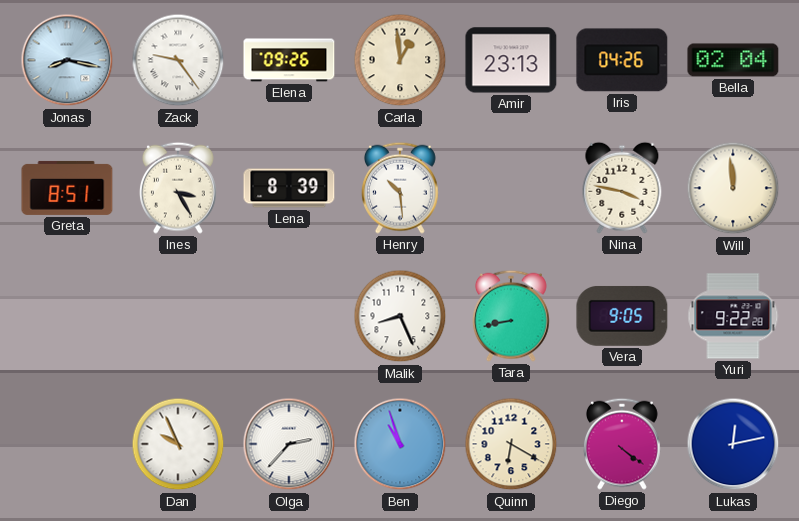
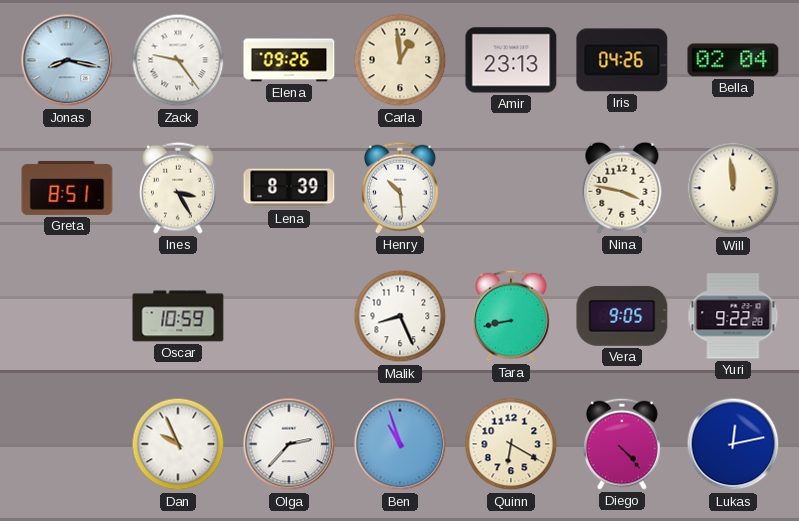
Oscar: none -> 10:59
Diego: 4:21 -> 4:23
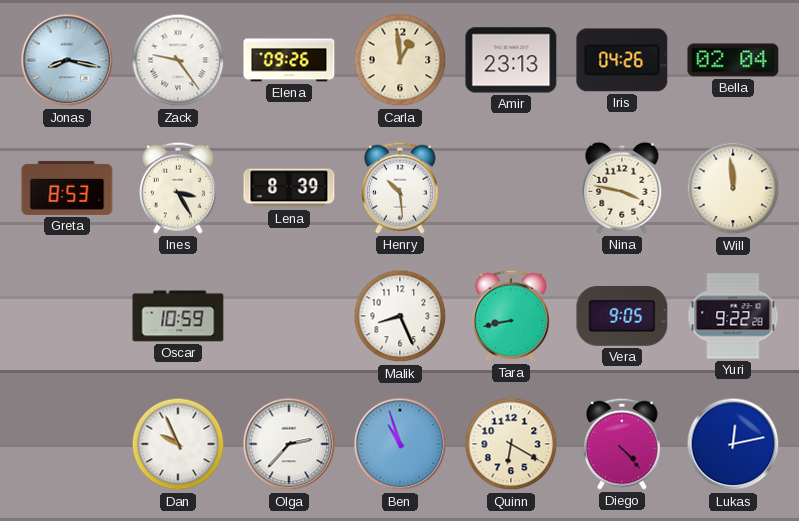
Greta: 8:51 -> 8:53
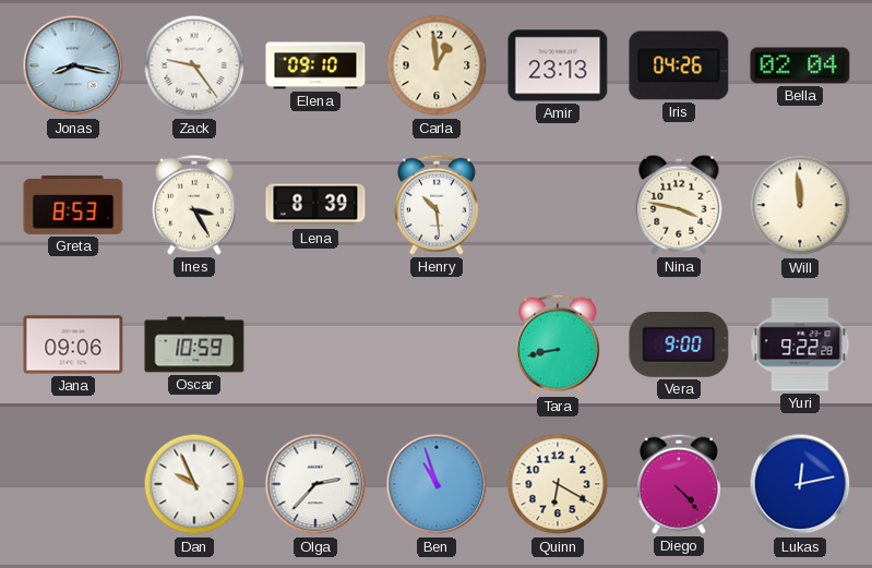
Elena: 09:26 -> 09:10
Jana: none -> 09:06
Malik: 8:26 -> none
Vera: 9:05 -> 9:00
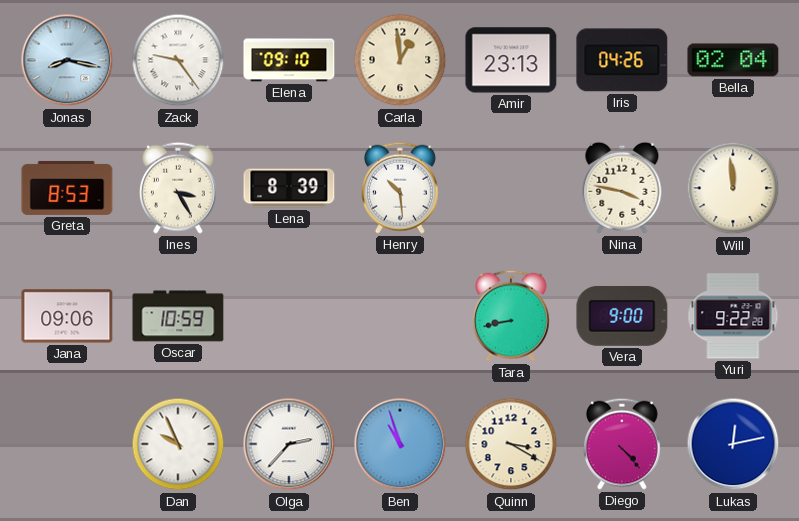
Quinn: 6:20 -> 3:20
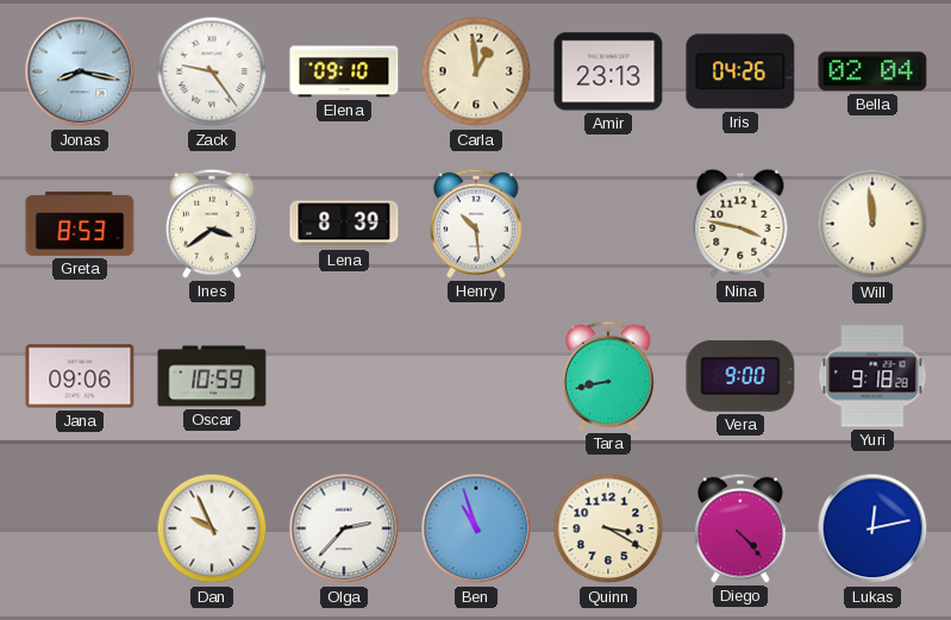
Ines: 3:25 -> 3:39
Yuri: 9:22 -> 9:18
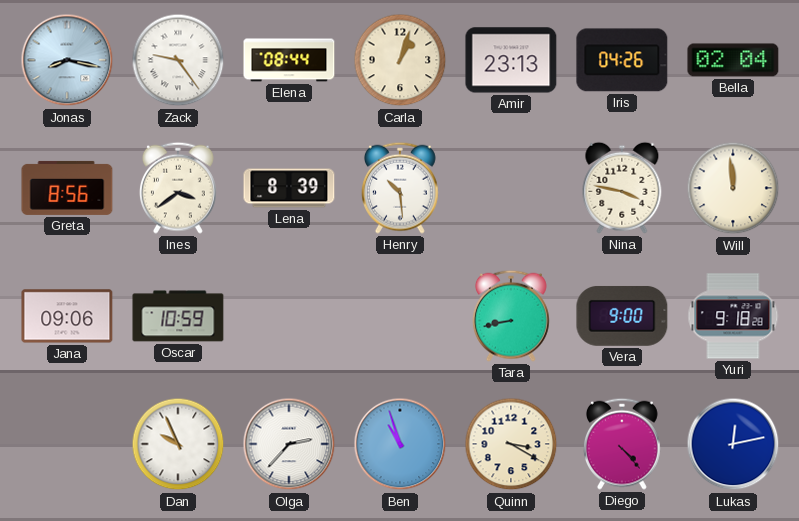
Elena: 09:10 -> 08:44
Carla: 12:59 -> 1:03
Greta: 8:53 -> 8:56
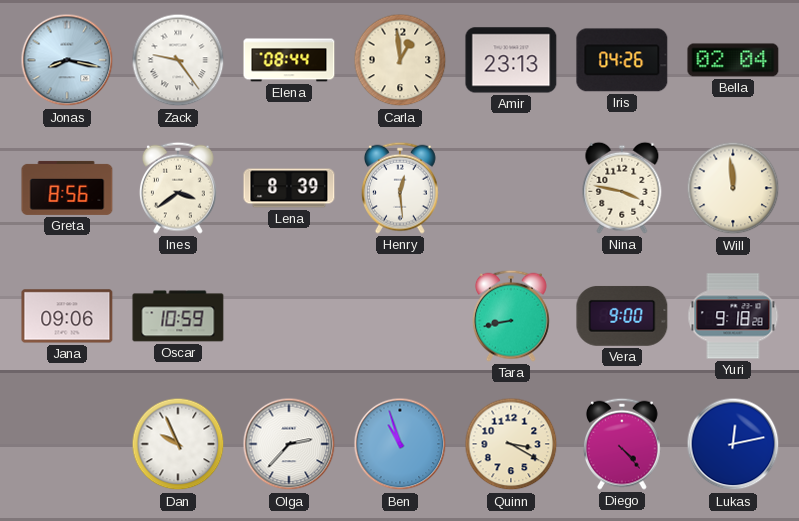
Carla: 1:03 -> 12:59
Henry: 10:29 -> 12:29
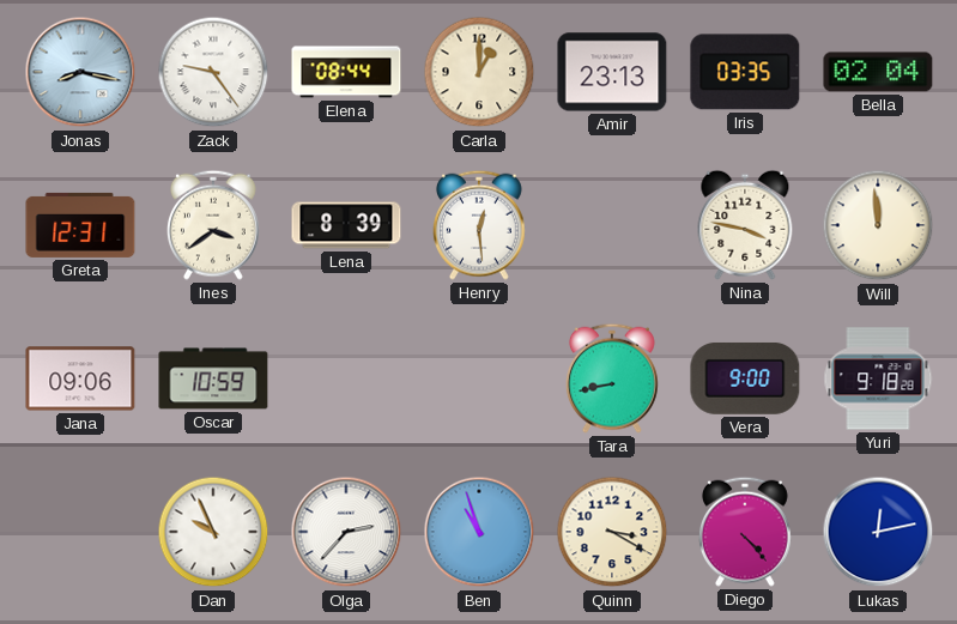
Carla: 12:59 -> 1:00
Iris: 04:26 -> 03:35
Greta: 8:56 -> 12:31
